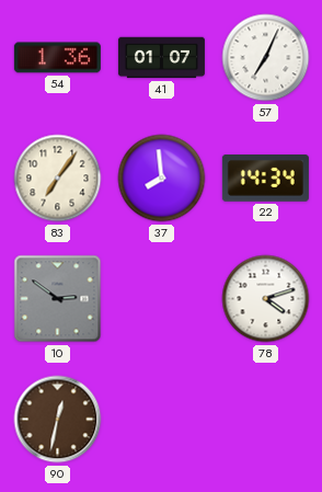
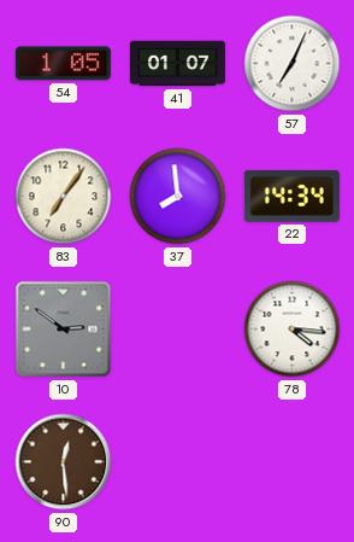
54: 1:36 -> 1:05
78: 4:12 -> 4:16
90: 12:32 -> 12:29
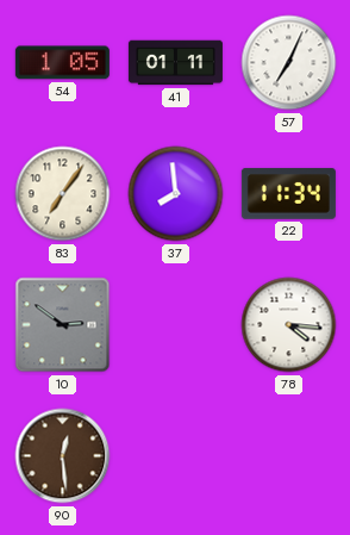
41: 01:07 -> 01:11
22: 14:34 -> 11:34
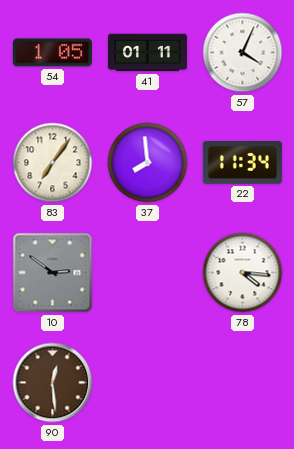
57: 7:04 -> 4:04
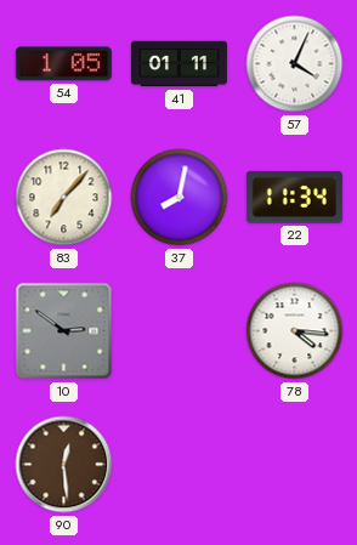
83: 7:06 -> 7:07
37: 7:59 -> 8:02
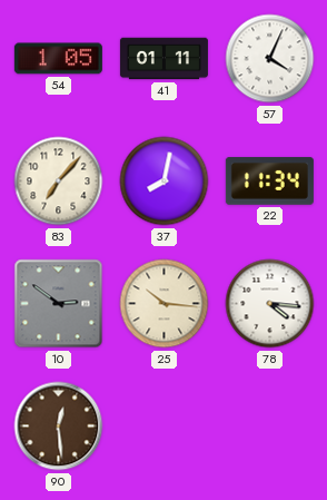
25: none -> 10:16
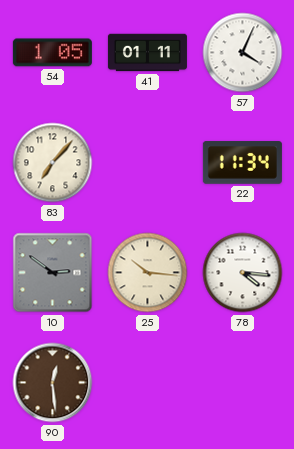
37: 8:02 -> none
